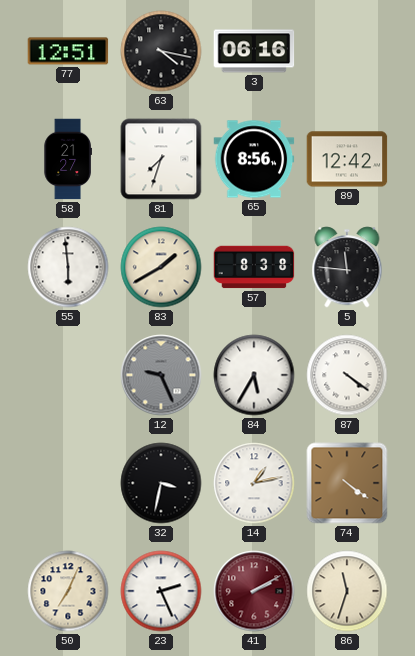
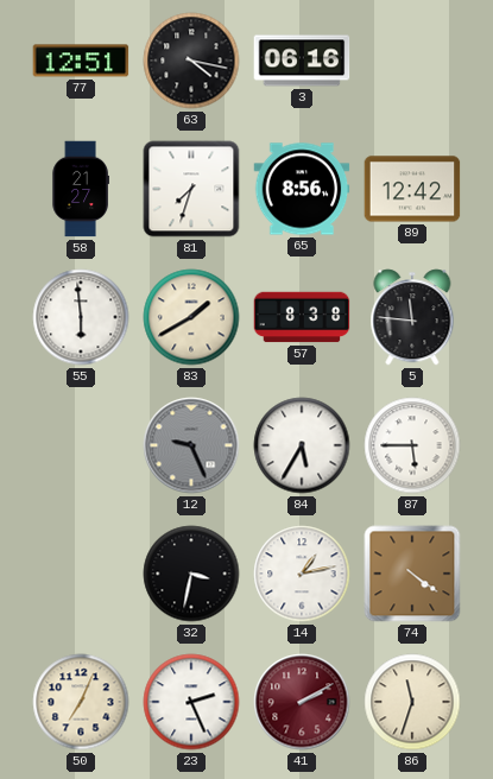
87: 4:21 -> 5:45
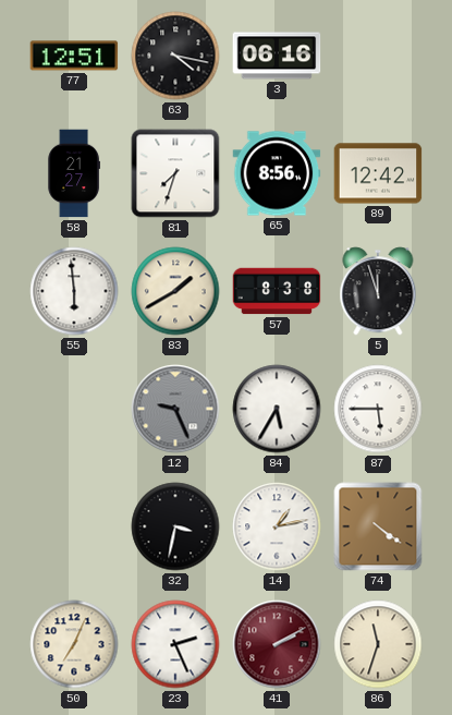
5: 11:46 -> 11:57
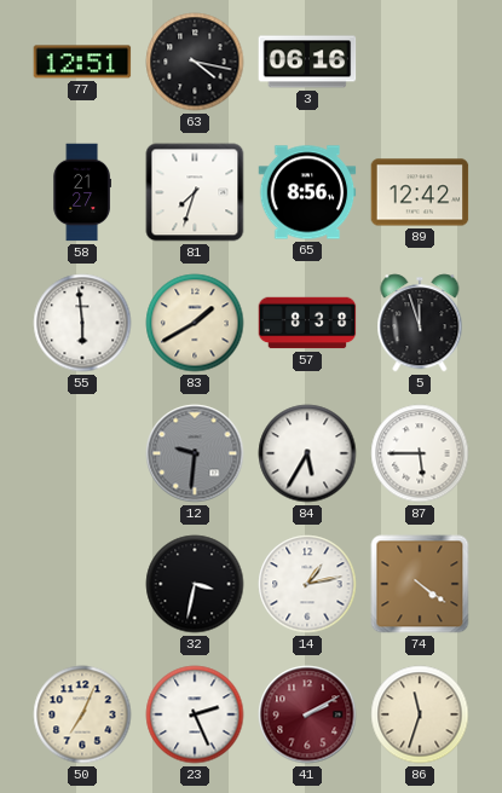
12: 9:26 -> 9:31
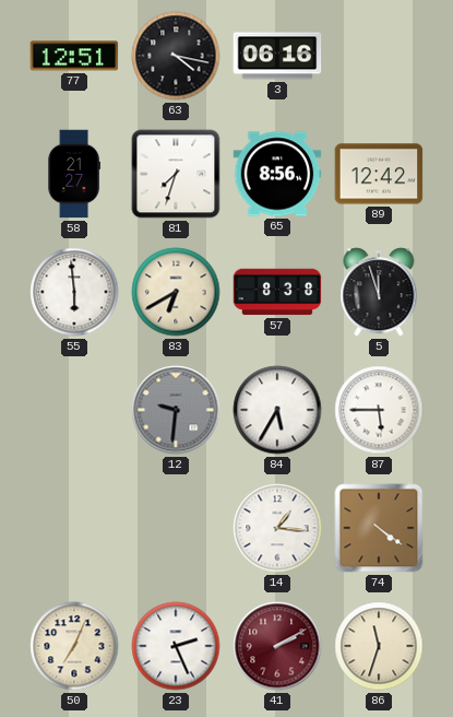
83: 1:40 -> 6:40
32: 3:32 -> none
14: 1:13 -> 1:16
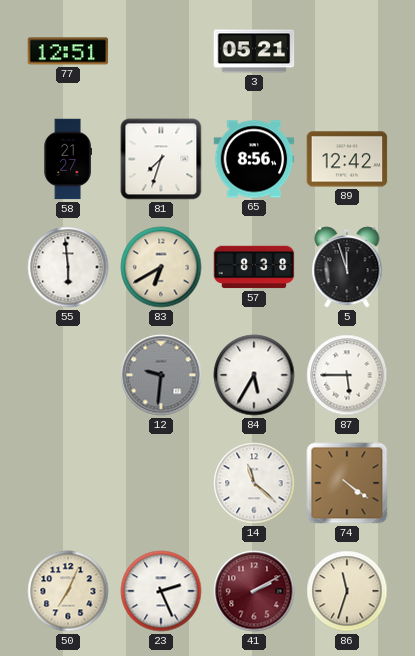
63: 4:17 -> none
3: 06:16 -> 05:21
14: 1:16 -> 11:22
